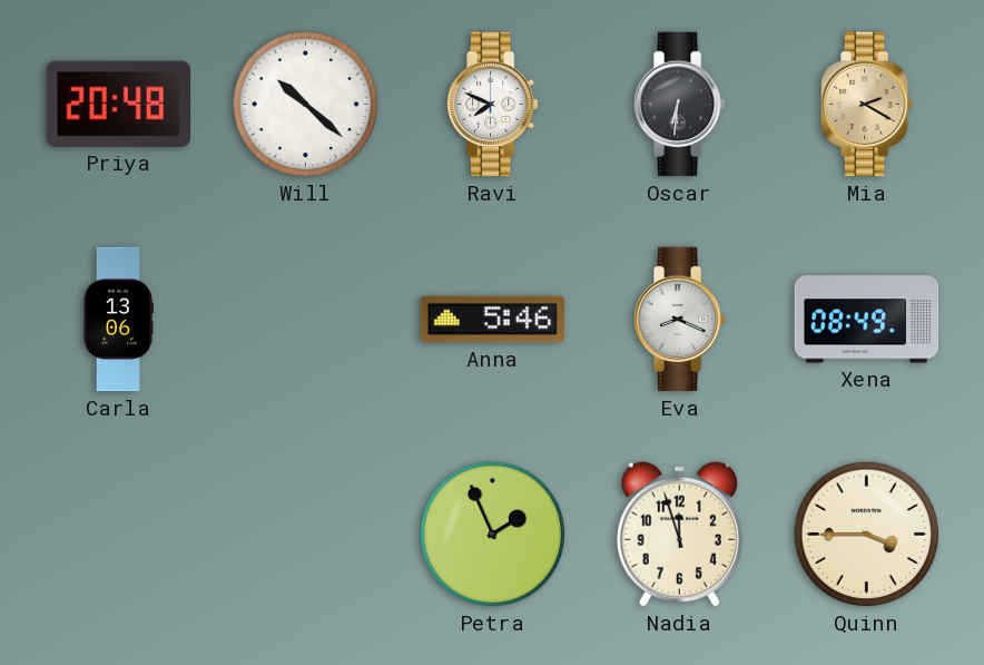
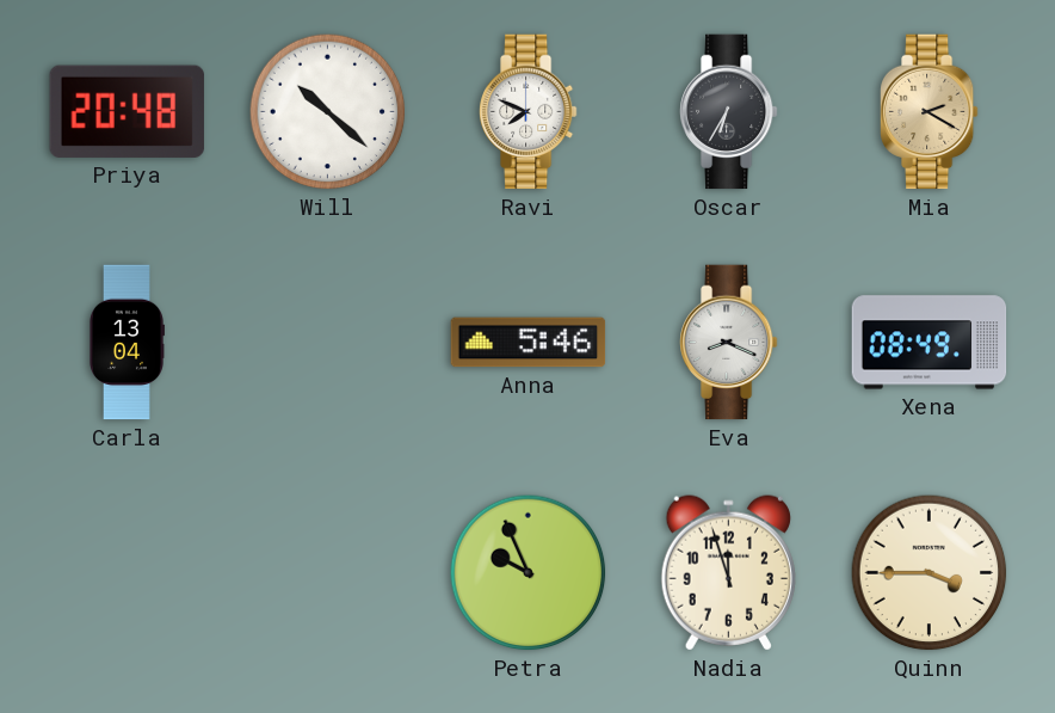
Oscar: 6:31 -> 6:35
Carla: 13:06 -> 13:04
Petra: 1:56 -> 9:56
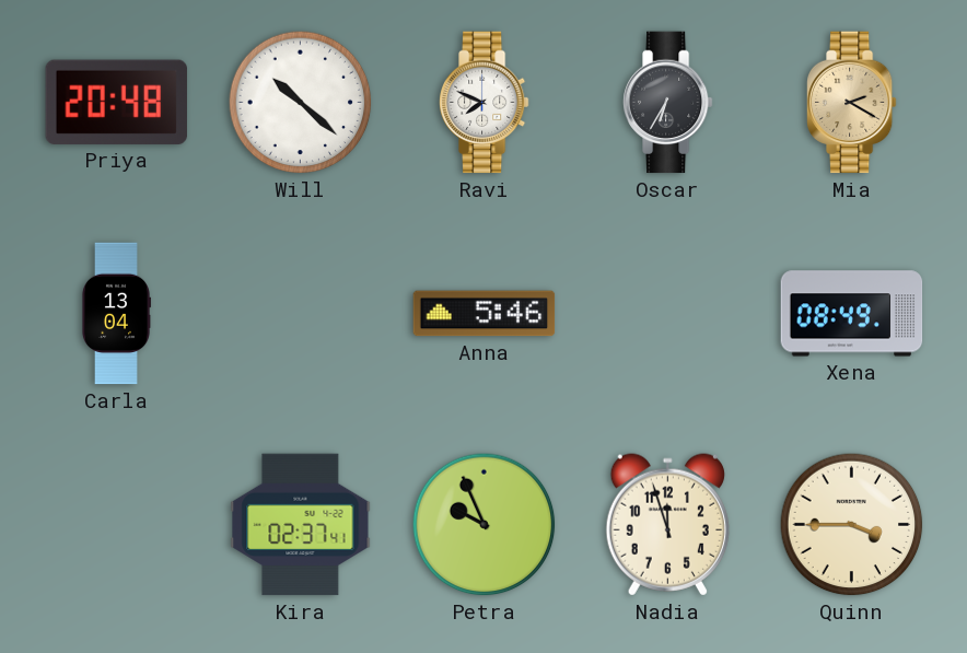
Eva: 8:19 -> none
Kira: none -> 02:37
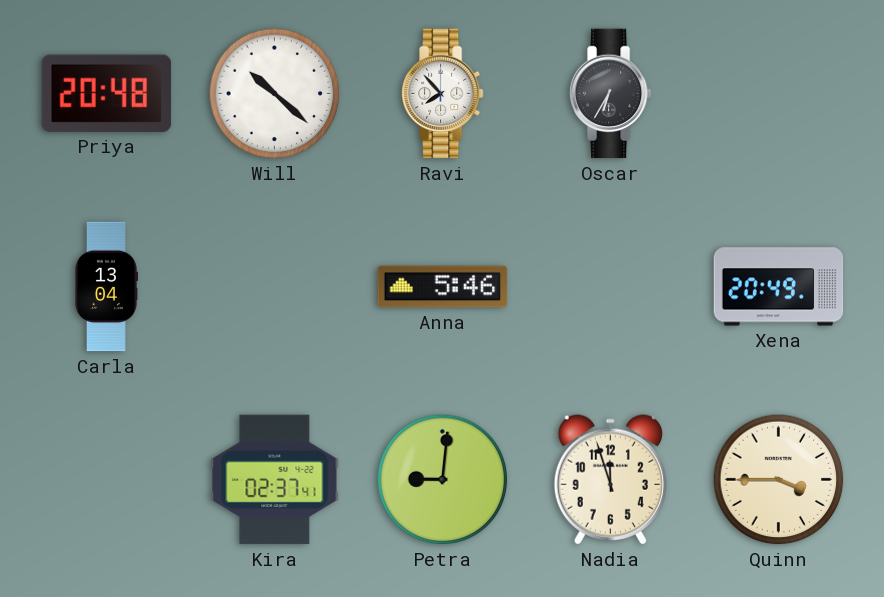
Ravi: 7:49 -> 7:53
Mia: 2:20 -> none
Xena: 08:49 -> 20:49
Petra: 9:56 -> 9:01
